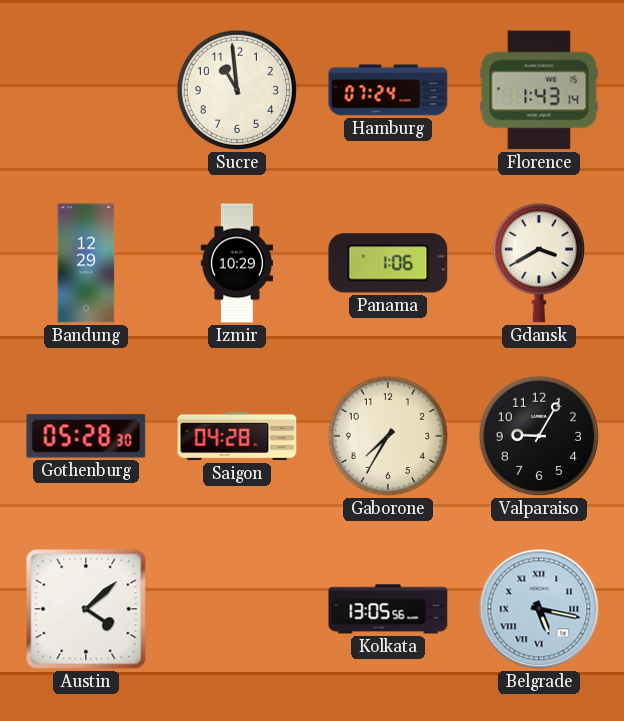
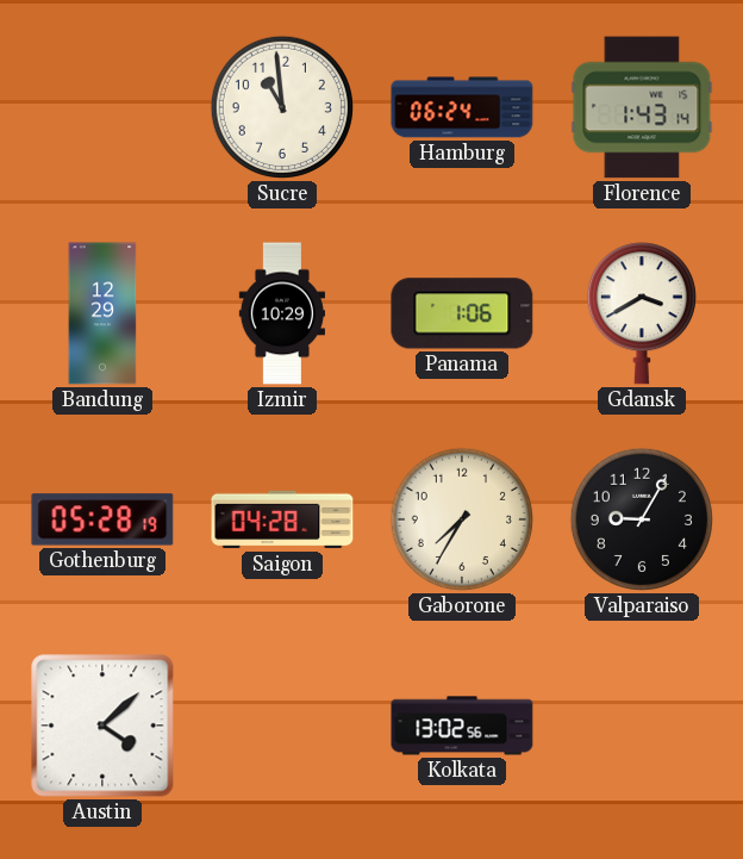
Hamburg: 07:24 -> 06:24
Gothenburg: 05:28:30 -> 05:28:19
Kolkata: 13:05 -> 13:02
Belgrade: 5:17 -> none
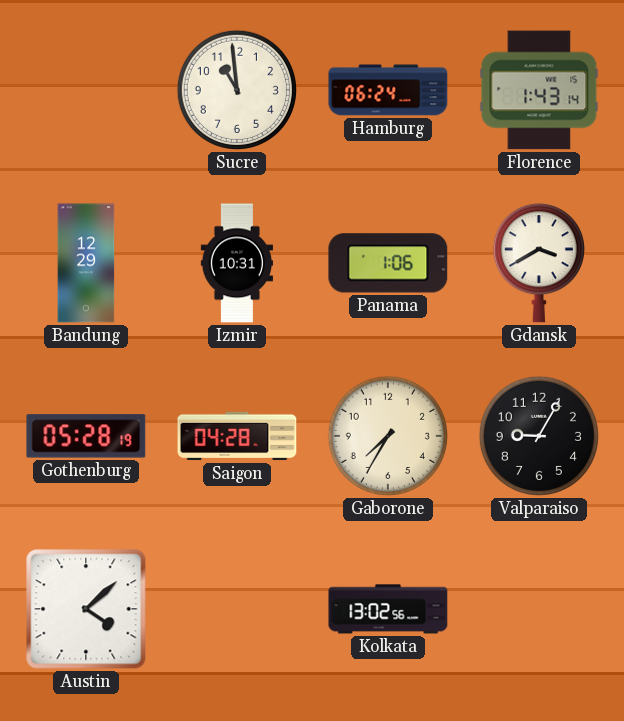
Izmir: 10:29 -> 10:31
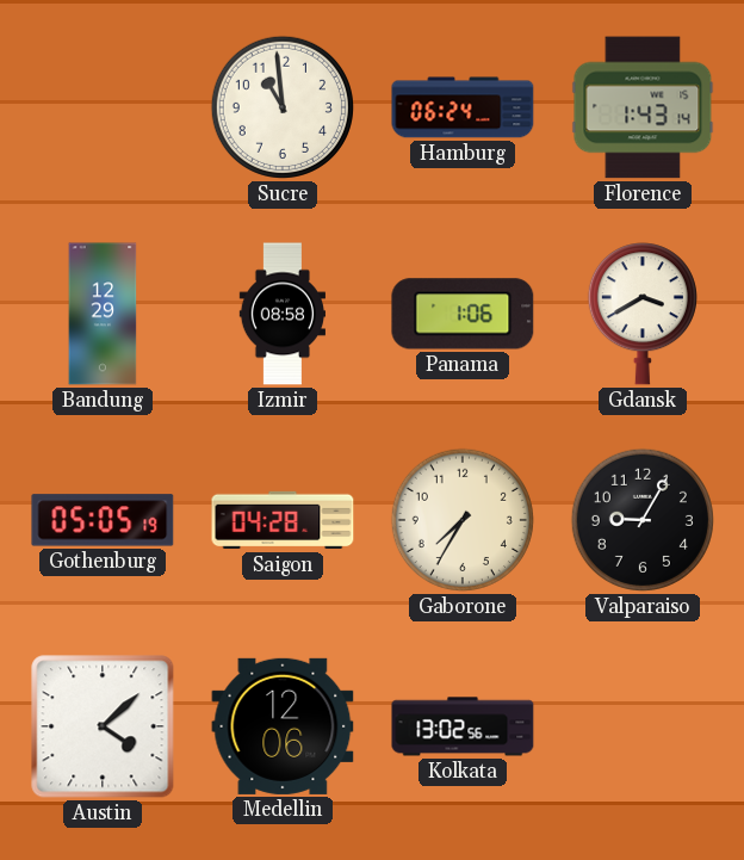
Izmir: 10:31 -> 08:58
Gothenburg: 05:28 -> 05:05
Medellin: none -> 12:06
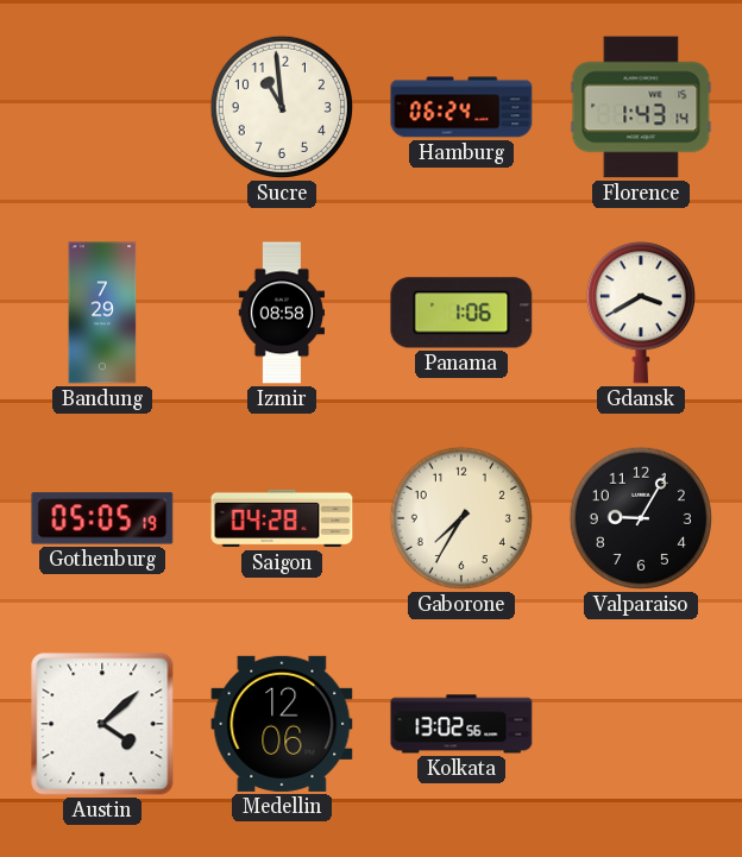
Bandung: 12:29 -> 7:29
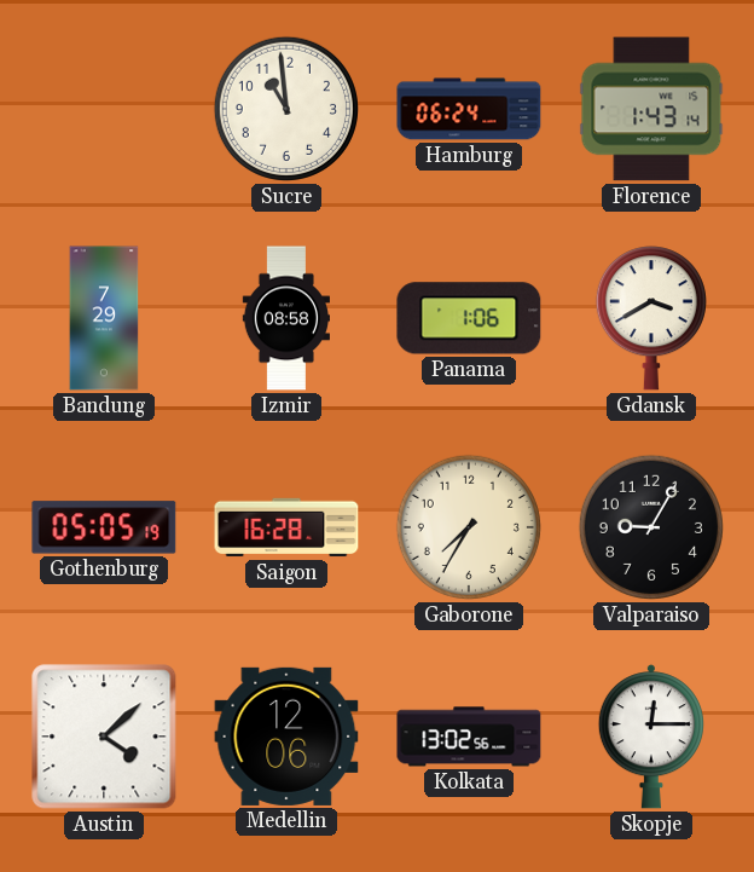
Saigon: 04:28 -> 16:28
Skopje: none -> 12:15
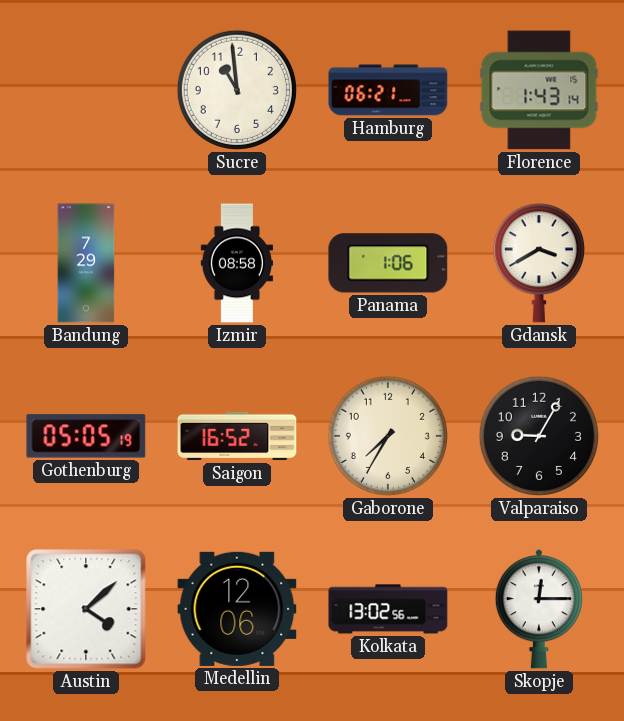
Hamburg: 06:24 -> 06:21
Saigon: 16:28 -> 16:52
